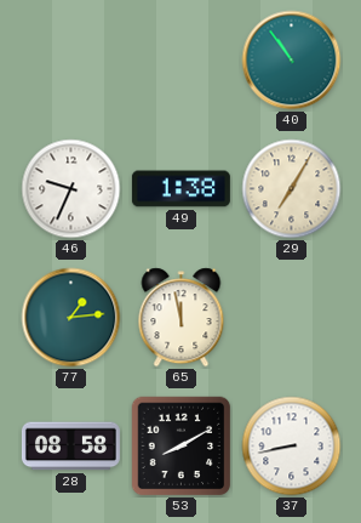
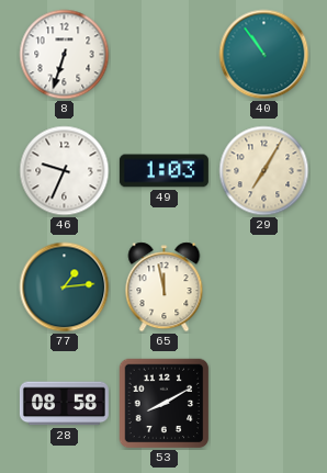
8: none -> 6:33
49: 1:38 -> 1:03
37: 8:43 -> none
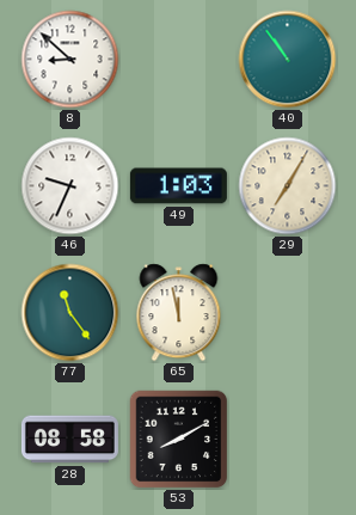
8: 6:33 -> 8:52
77: 1:14 -> 11:24
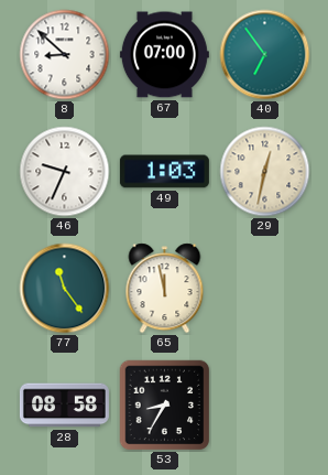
67: none -> 07:00
40: 10:54 -> 6:54
29: 7:05 -> 12:32
53: 8:10 -> 8:35
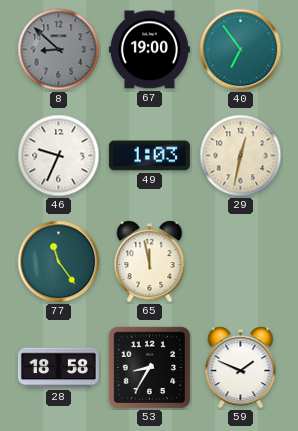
8 dial: white -> grey
67: 07:00 -> 19:00
28: 08:58 -> 18:58
59: none -> 1:49
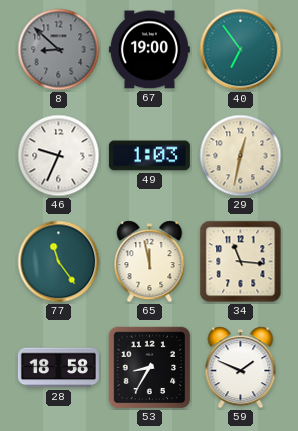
34: none -> 11:16
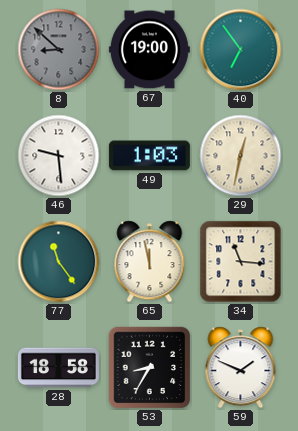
46: 9:34 -> 9:29
